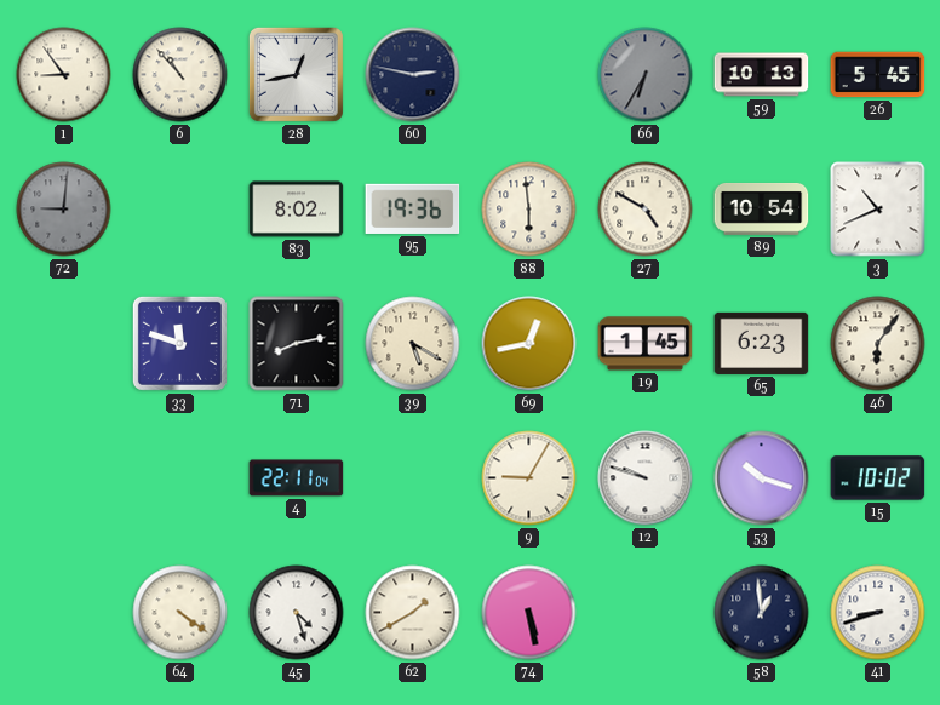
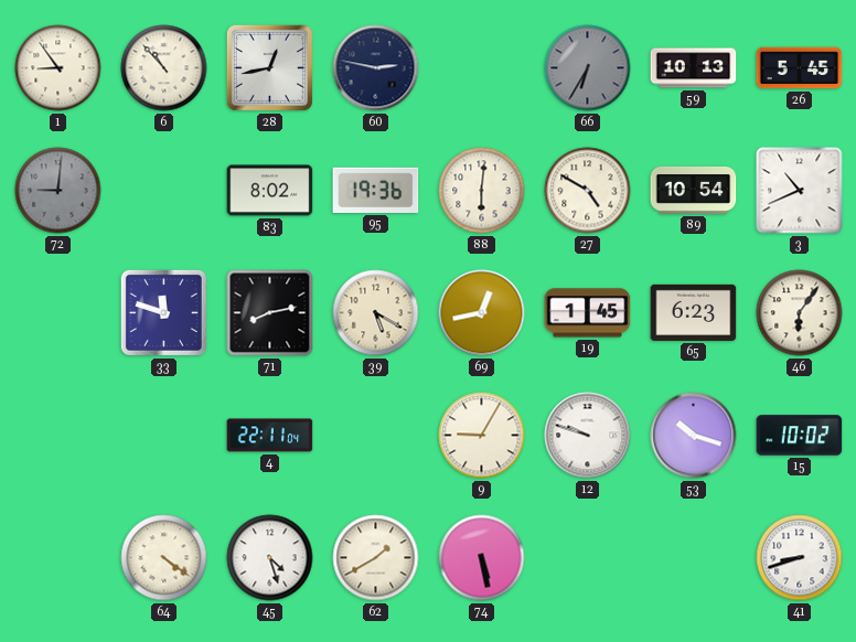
88: 5:59 -> 6:01
58: 12:59 -> none
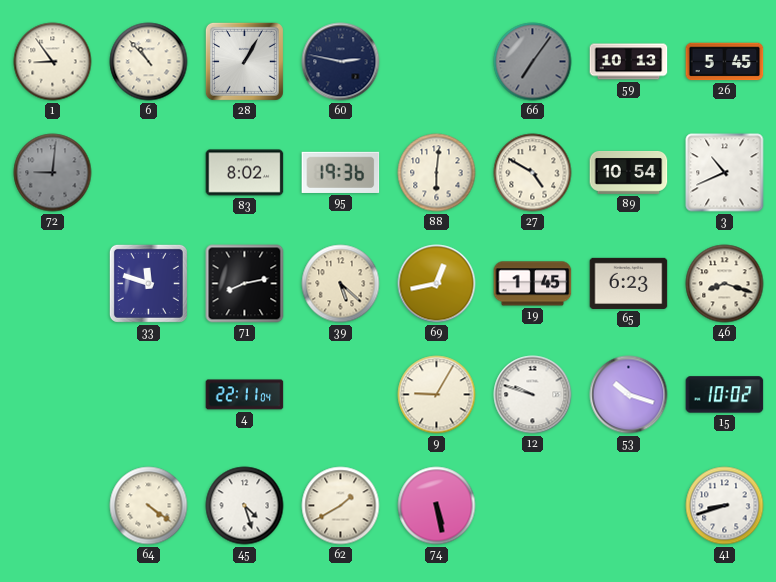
28: 12:43 -> 1:05
66: 6:35 -> 7:06
39: 5:20 -> 5:22
46: 6:06 -> 8:18
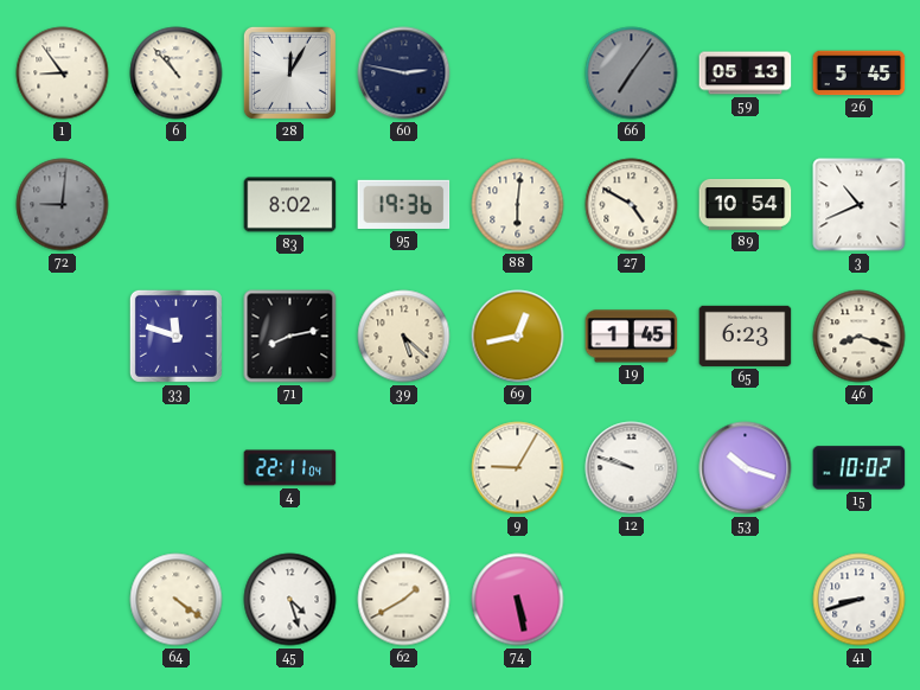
28: 1:05 -> 12:05
59: 10:13 -> 05:13
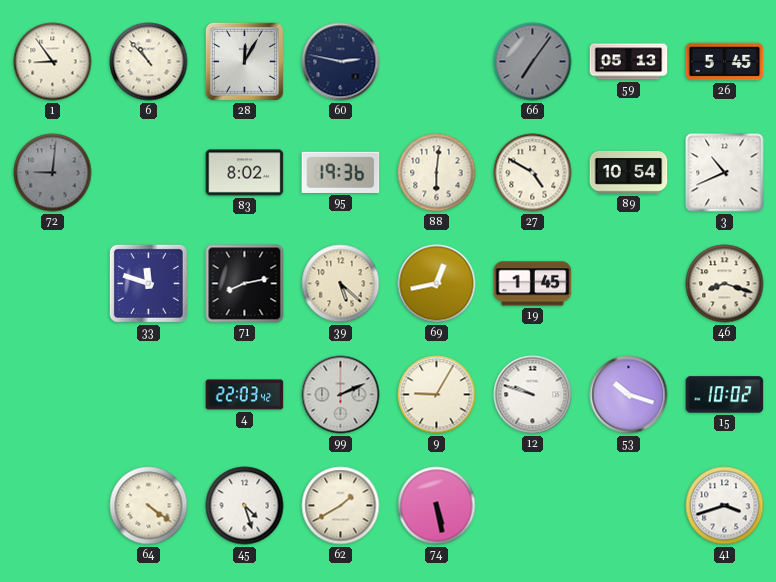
65: 6:23 -> none
4: 22:11 -> 22:03
99: none -> 2:11
41: 8:42 -> 3:42
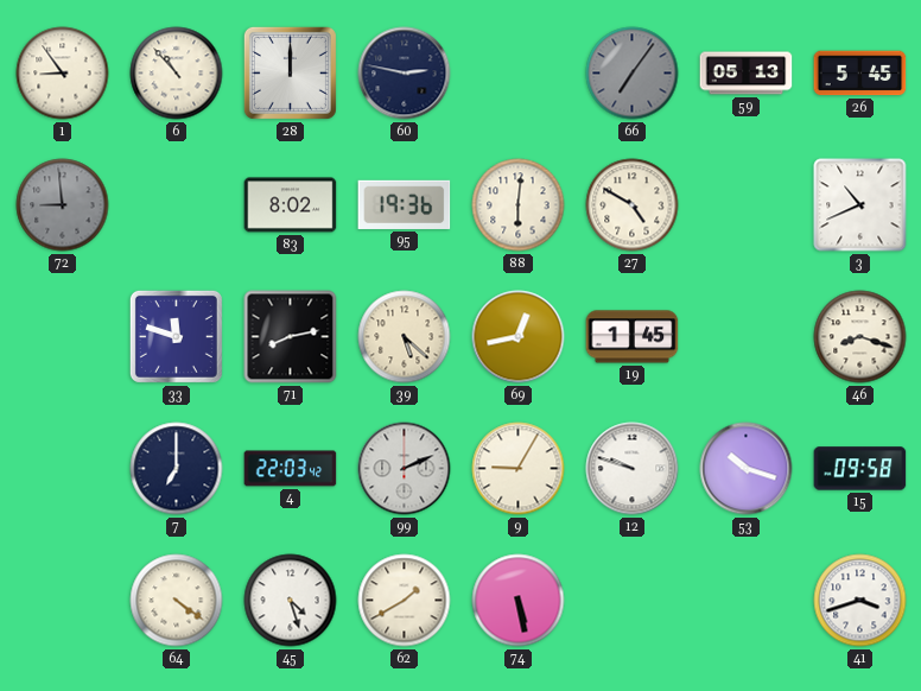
28: 12:05 -> 12:00
72: 9:01 -> 8:59
89: 10:54 -> none
7: none -> 7:00
15: 10:02 -> 09:58
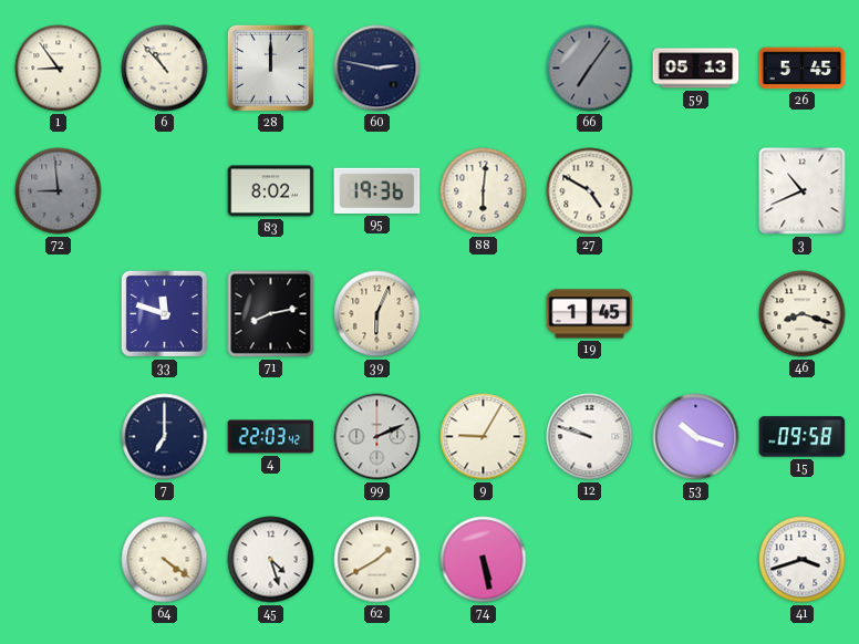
39: 5:22 -> 6:04
69: 12:43 -> none
